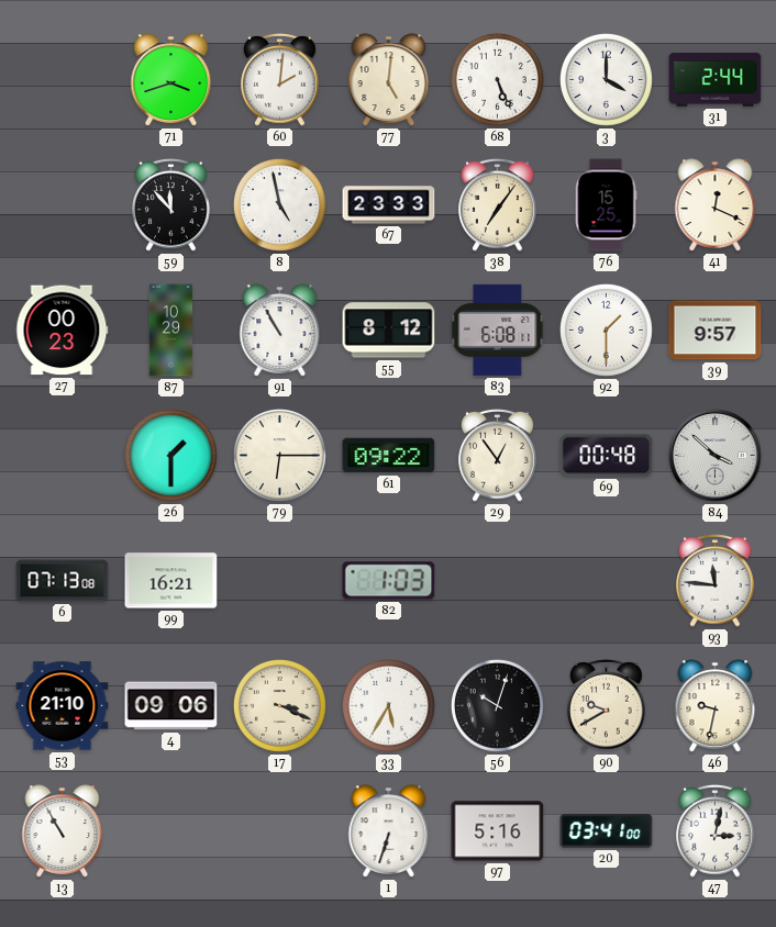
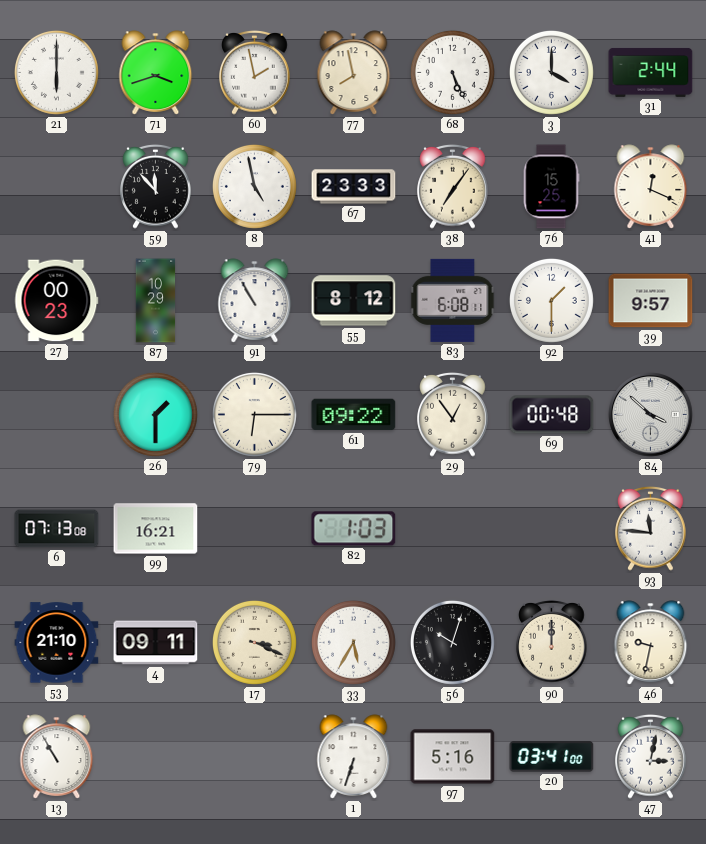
21: none -> 6:00
60: 2:01 -> 1:58
77: 5:01 -> 7:58
4: 09:06 -> 09:11
90: 9:40 -> 12:00
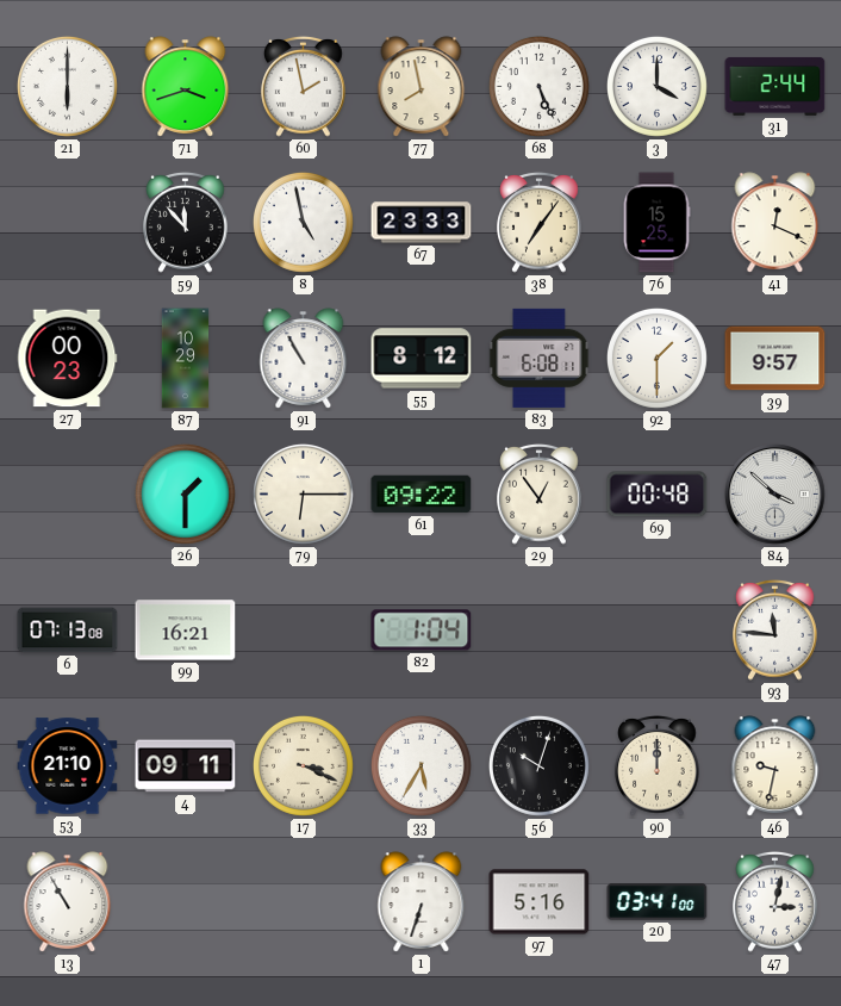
82: 1:03 -> 1:04
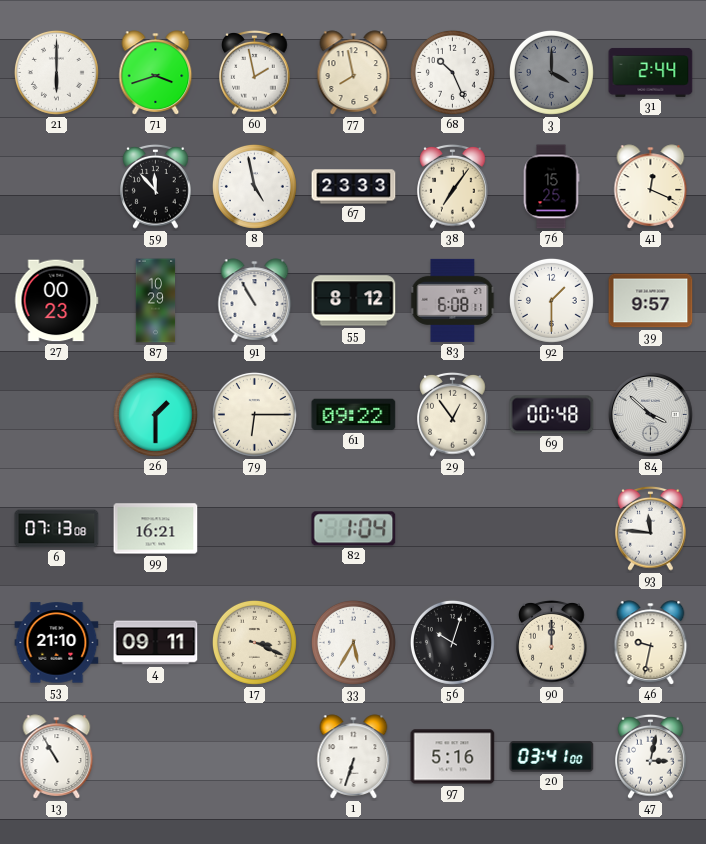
68: 5:26 -> 10:26
3 dial: white -> grey
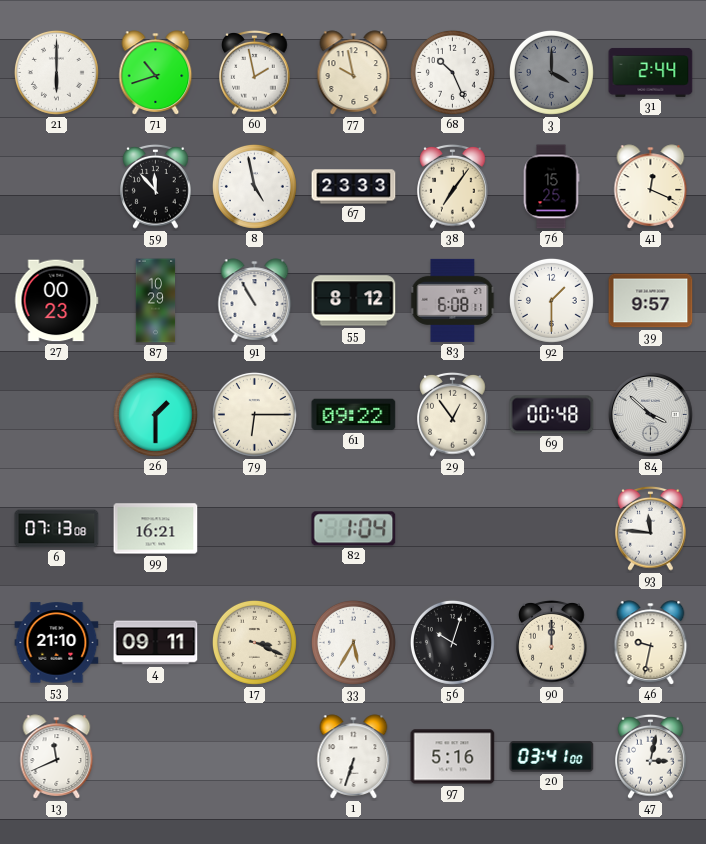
71: 3:42 -> 10:42
77: 7:58 -> 9:58
13: 10:55 -> 11:41
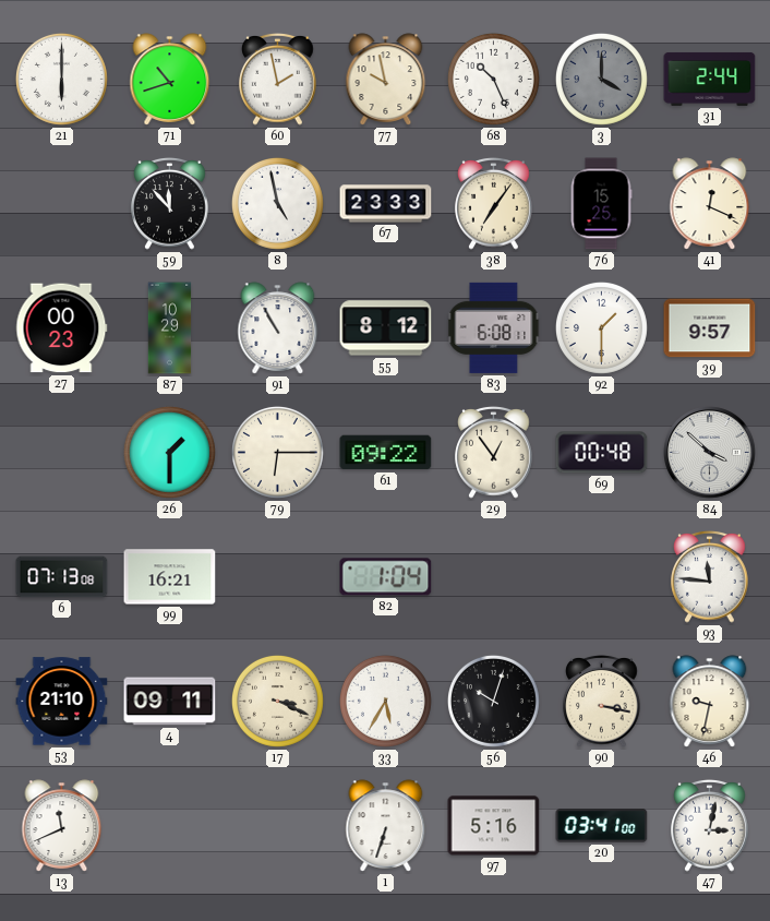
90: 12:00 -> 3:17
